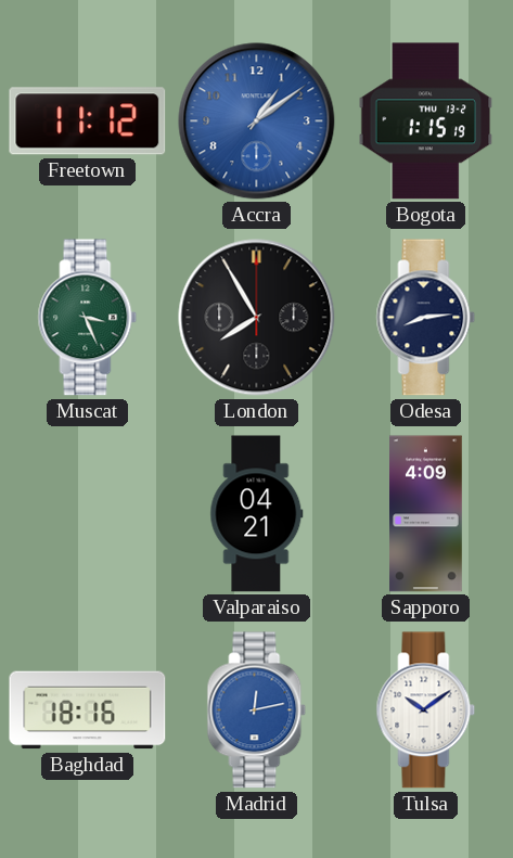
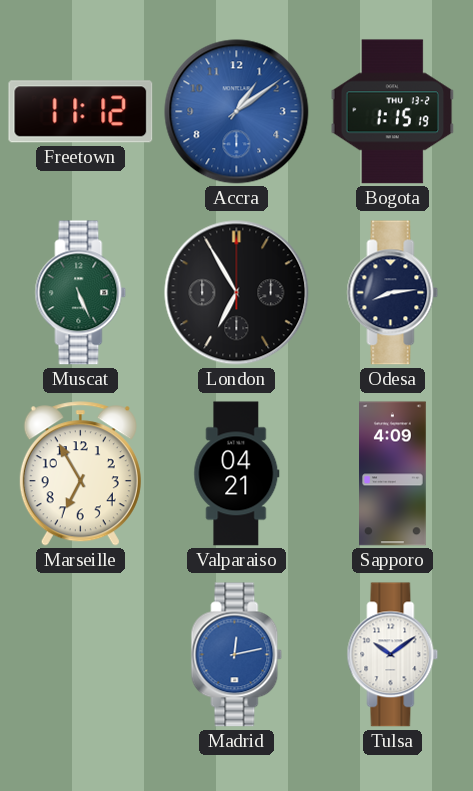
Muscat: 3:26 -> 5:26
London: 7:55 -> 6:55
Marseille: none -> 6:55
Baghdad: 18:16 -> none
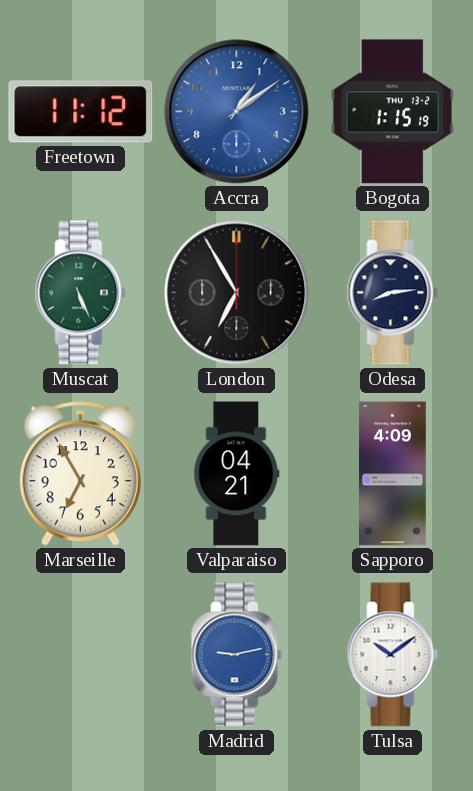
Madrid: 12:13 -> 9:13
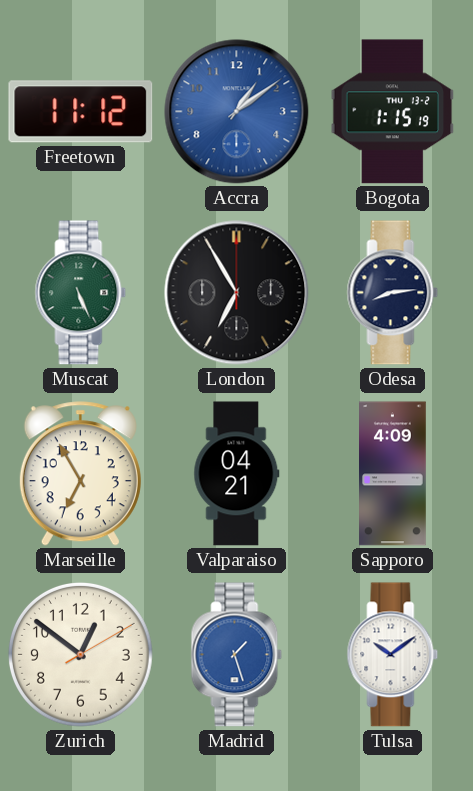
Zurich: none -> 12:51
Madrid: 9:13 -> 1:27
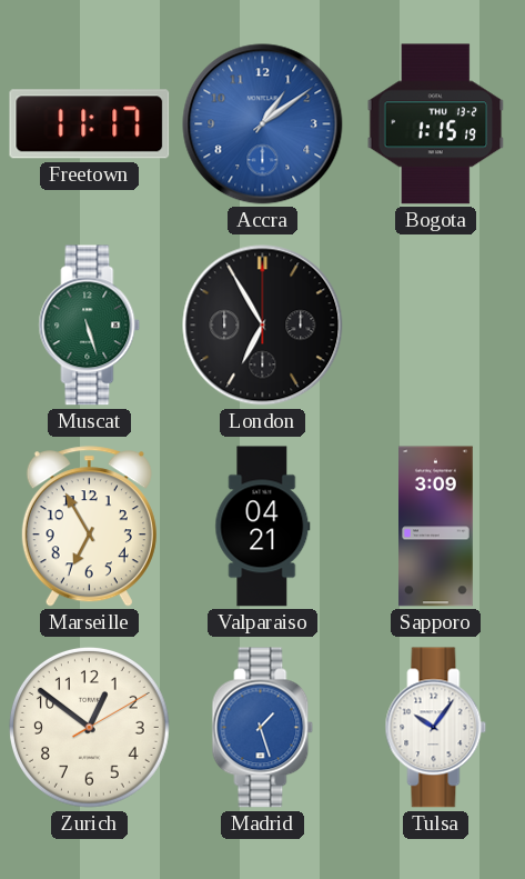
Freetown: 11:12 -> 11:17
Muscat: 5:26 -> 5:27
Odesa: 8:14 -> none
Sapporo: 4:09 -> 3:09
Tulsa: 10:09 -> 10:06
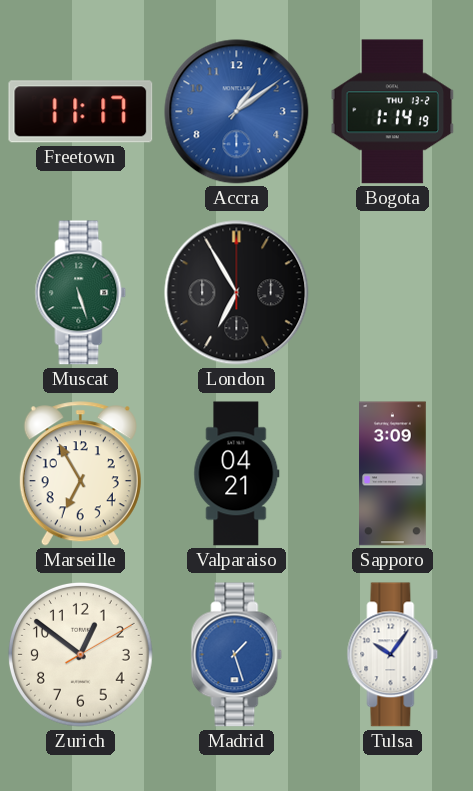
Bogota: 1:15 -> 1:14
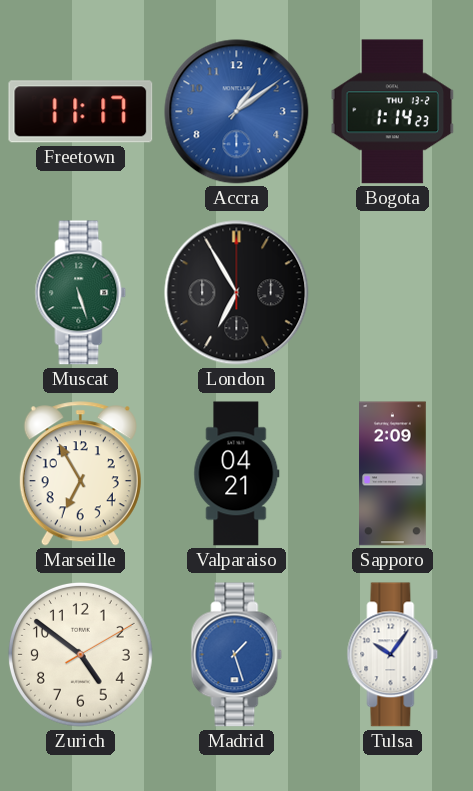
Bogota: 1:14:19 -> 1:14:23
Sapporo: 3:09 -> 2:09
Zurich: 12:51 -> 4:51
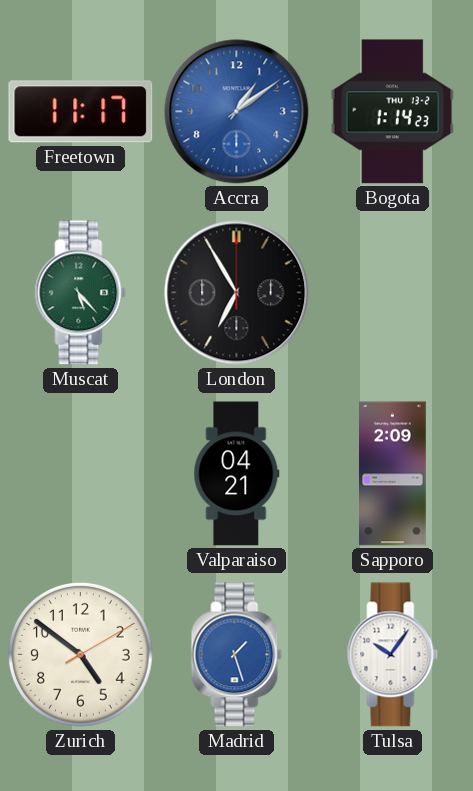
Muscat: 5:27 -> 5:23
Marseille: 6:55 -> none
